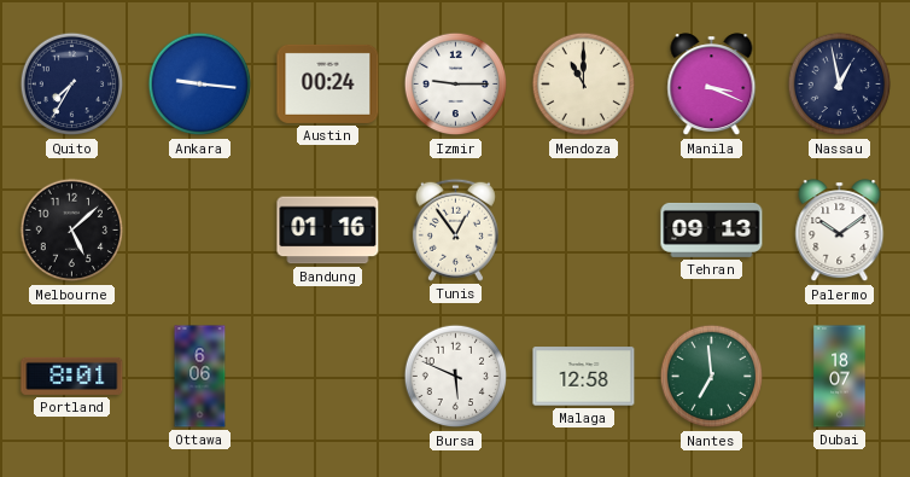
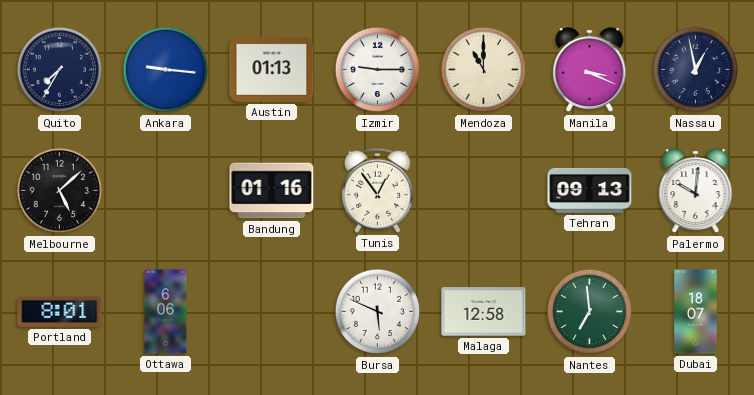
Austin: 00:24 -> 01:13
Palermo: 10:09 -> 10:01
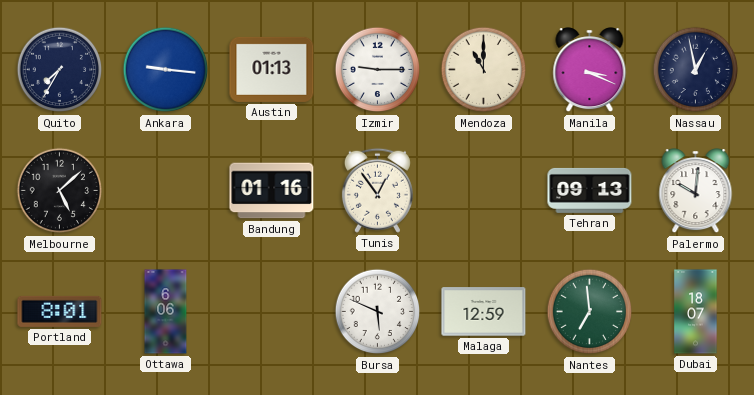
Malaga: 12:58 -> 12:59
